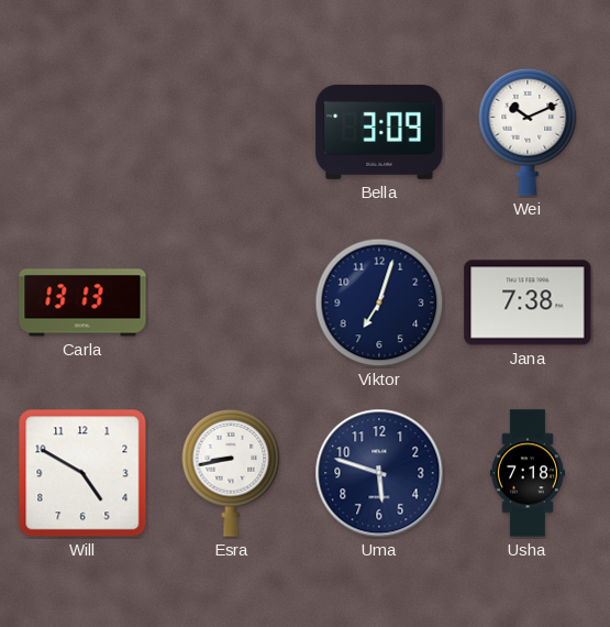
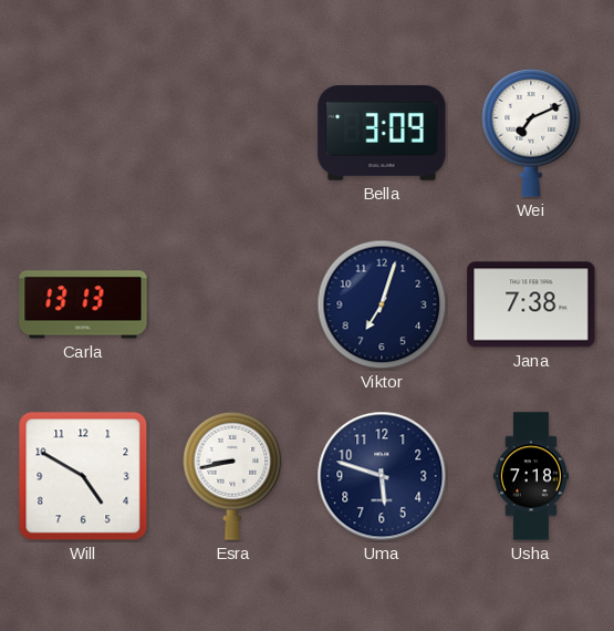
Wei: 10:11 -> 7:11
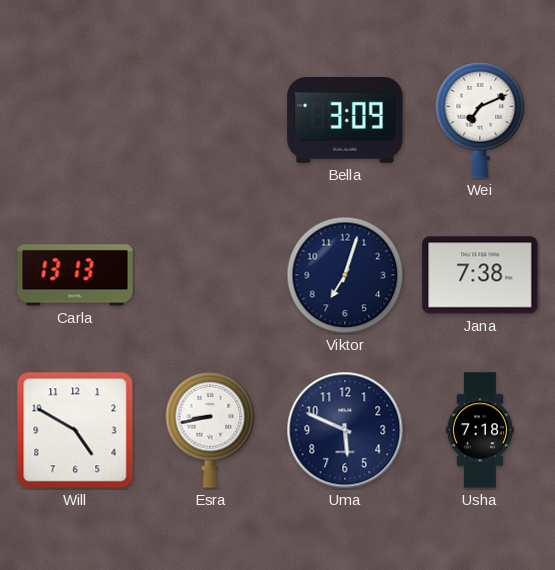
Uma: 5:48 -> 5:49
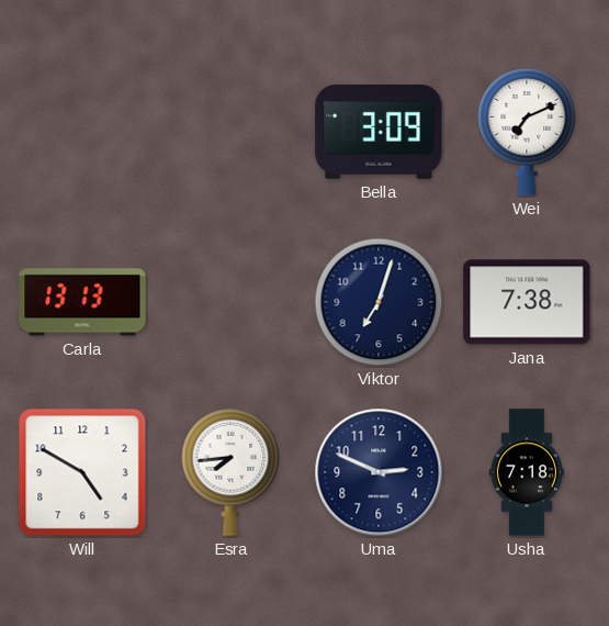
Esra: 8:43 -> 7:44
Uma: 5:49 -> 2:49
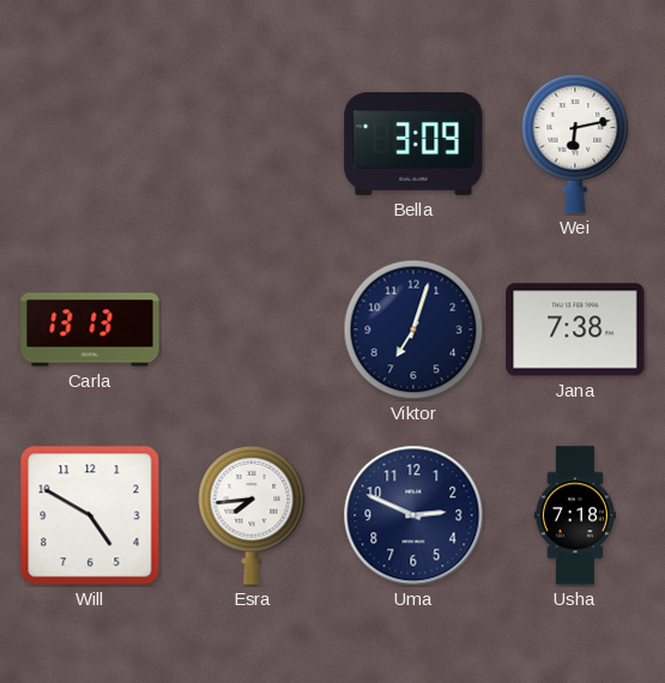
Wei: 7:11 -> 6:13
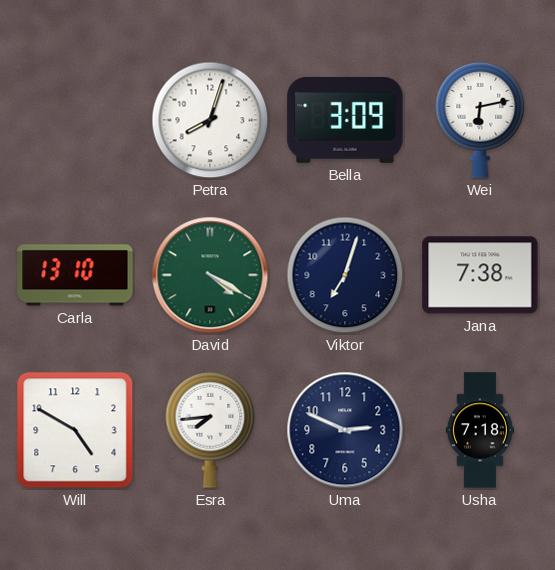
Petra: none -> 8:03
Carla: 13:13 -> 13:10
David: none -> 4:20
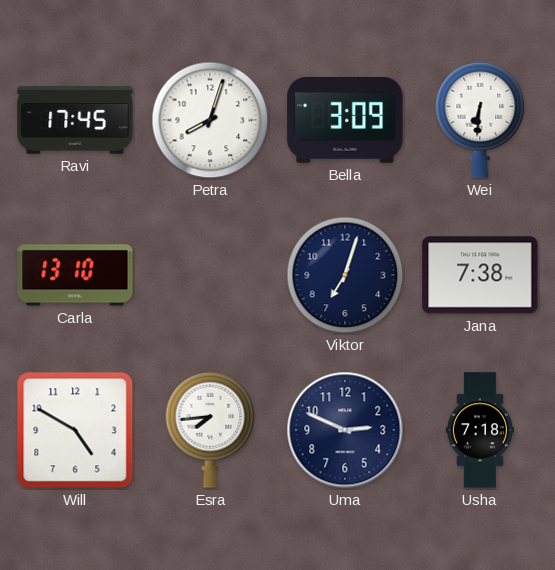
Ravi: none -> 17:45
Wei: 6:13 -> 6:31
David: 4:20 -> none
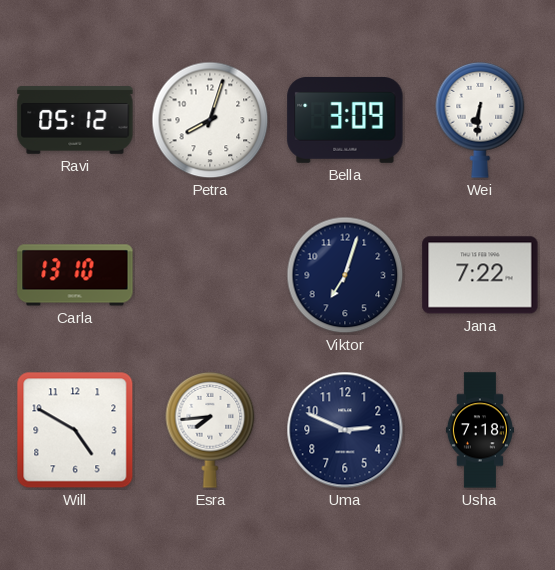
Ravi: 17:45 -> 05:12
Jana: 7:38 -> 7:22
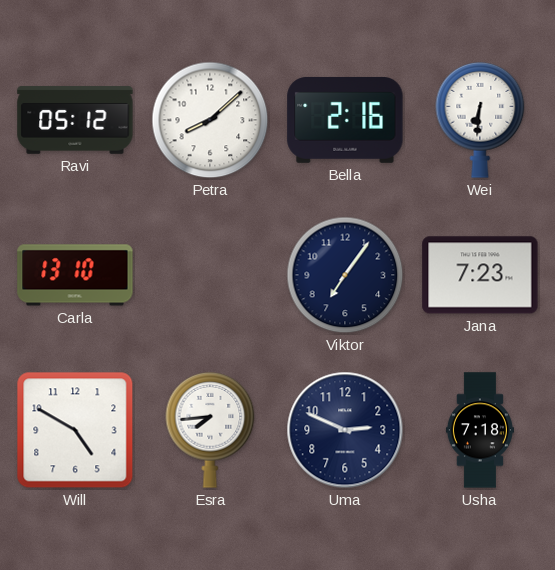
Petra: 8:03 -> 8:08
Bella: 3:09 -> 2:16
Viktor: 7:03 -> 7:06
Jana: 7:22 -> 7:23
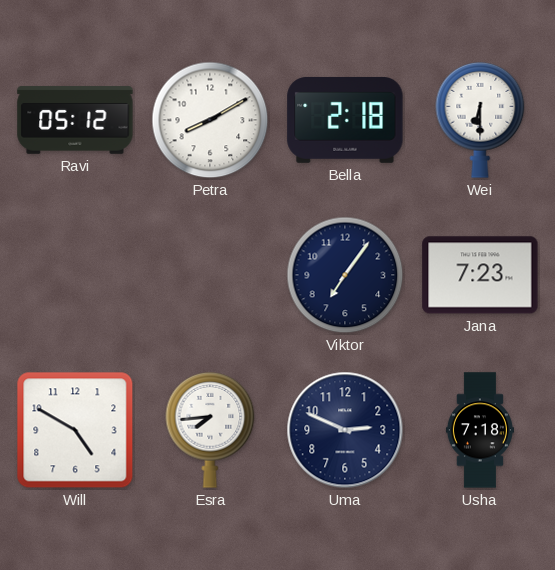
Petra: 8:08 -> 8:10
Bella: 2:16 -> 2:18
Wei: 6:31 -> 6:30
Carla: 13:10 -> none
